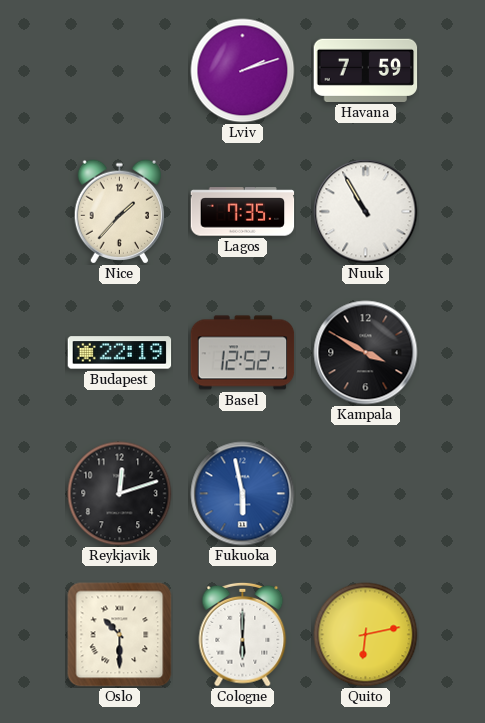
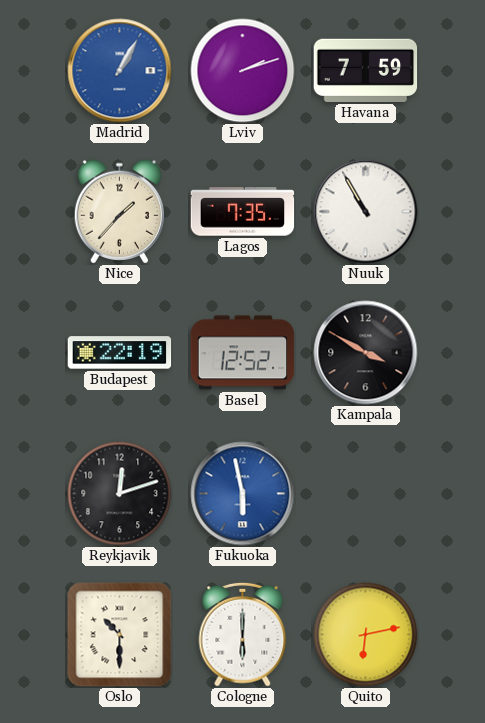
Madrid: none -> 1:05
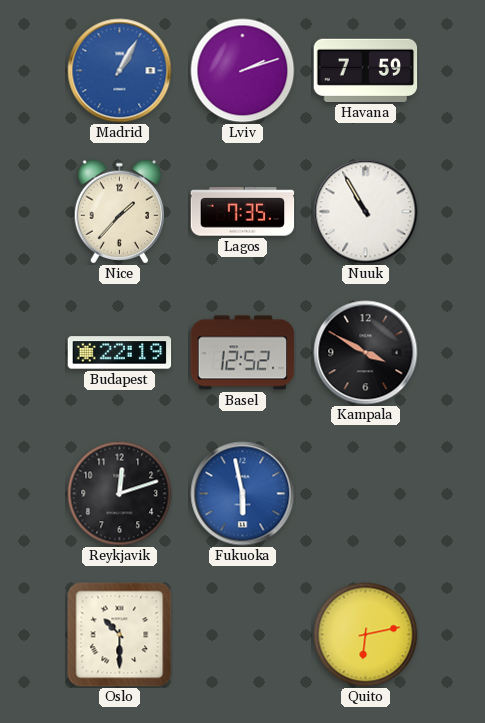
Cologne: 6:00 -> none
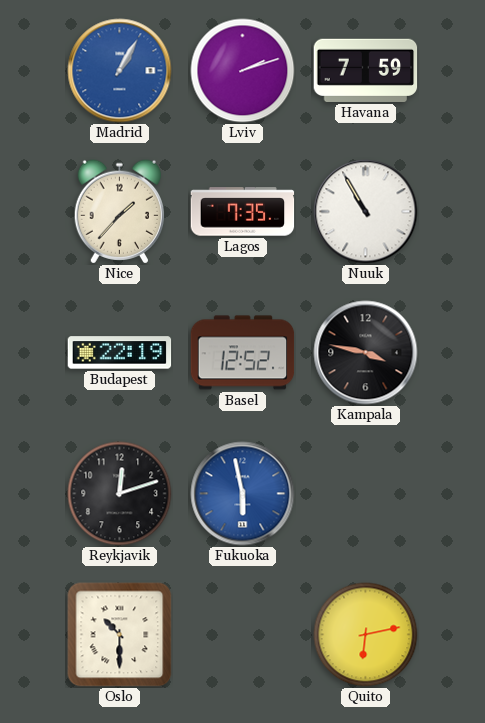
Kampala: 3:50 -> 3:47
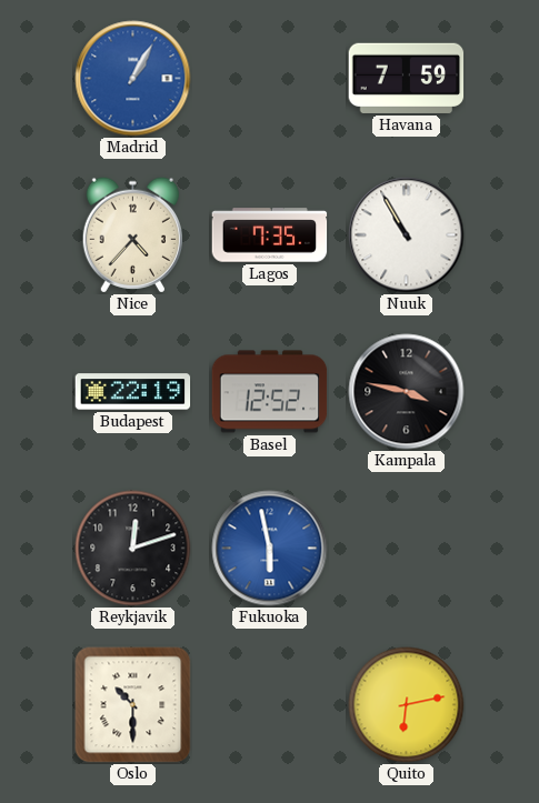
Lviv: 2:12 -> none
Nice: 1:37 -> 4:37
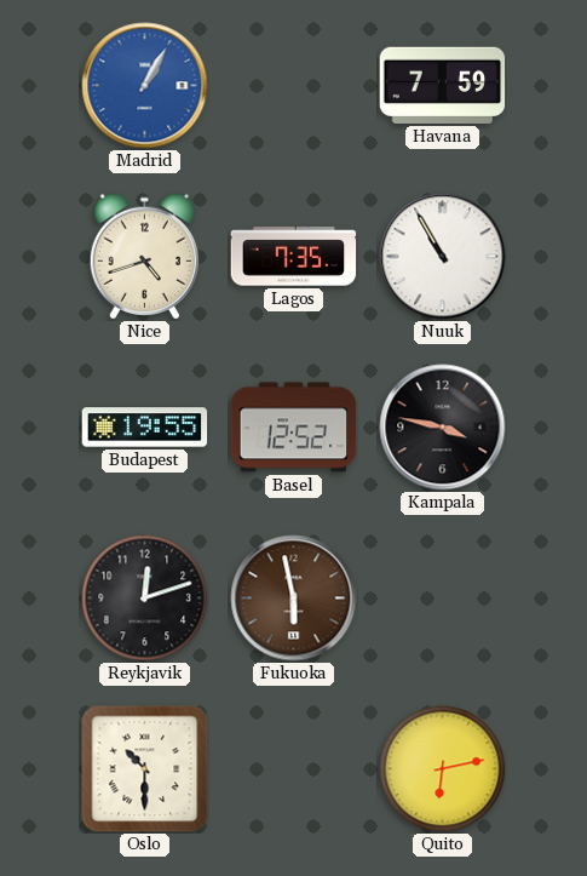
Nice: 4:37 -> 4:42
Budapest: 22:19 -> 19:55
Fukuoka dial: blue -> brown
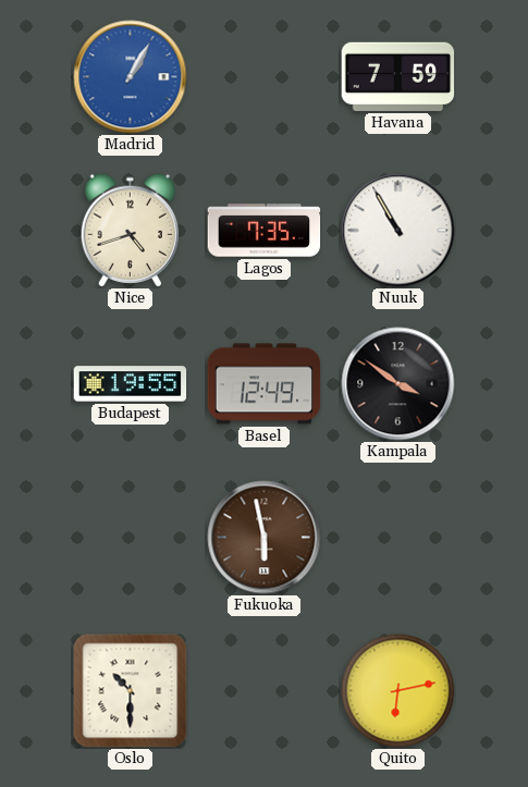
Basel: 12:52 -> 12:49
Kampala: 3:47 -> 3:51
Reykjavik: 12:12 -> none
